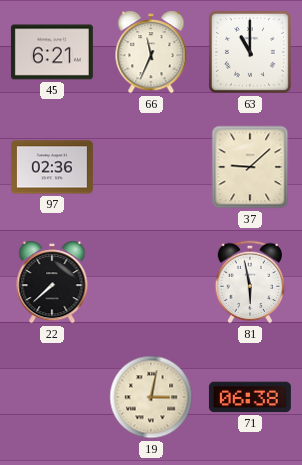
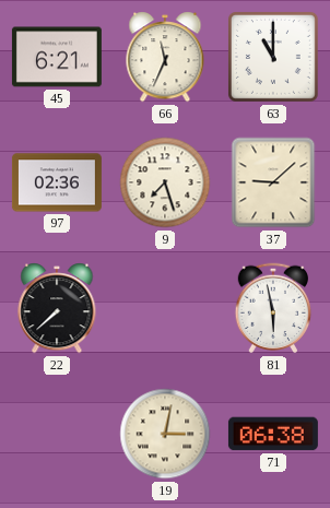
9: none -> 7:27
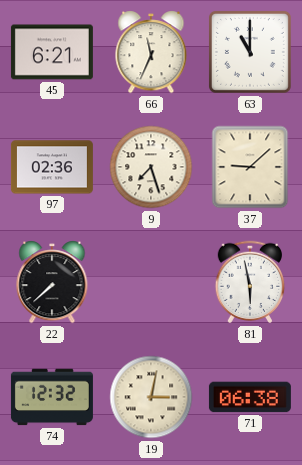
74: none -> 12:32
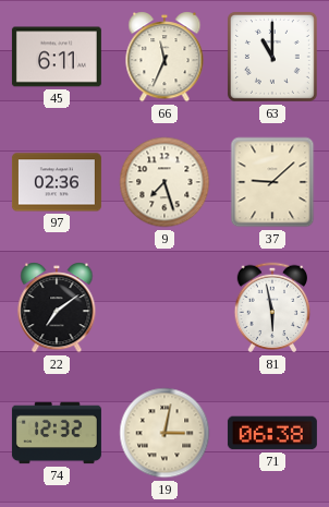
45: 6:21 -> 6:11
22: 7:38 -> 7:09
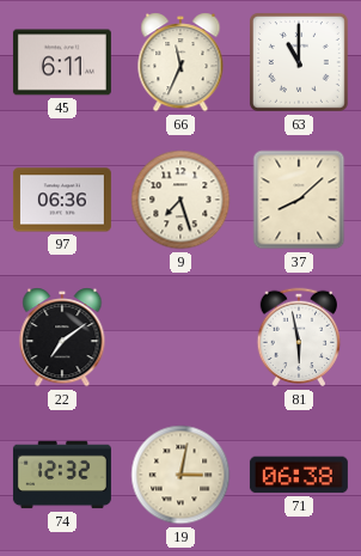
97: 02:36 -> 06:36
37: 9:08 -> 8:08
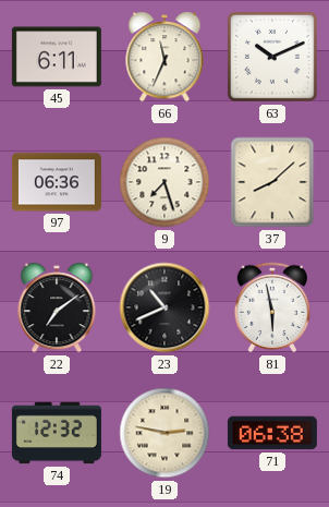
63: 11:00 -> 10:11
23: none -> 10:41
19: 3:02 -> 2:47
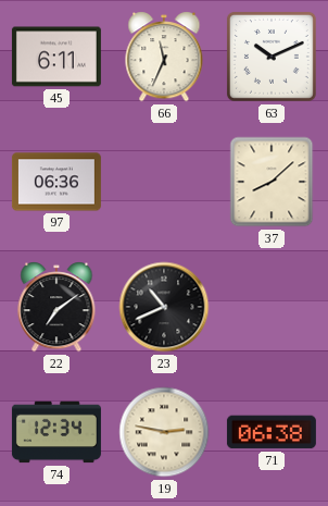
9: 7:27 -> none
81: 5:58 -> none
74: 12:32 -> 12:34
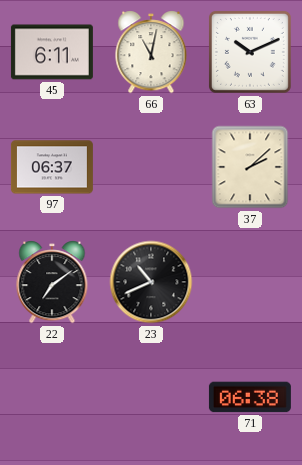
66: 11:34 -> 11:02
97: 06:36 -> 06:37
37: 8:08 -> 2:08
74: 12:34 -> none
19: 2:47 -> none
